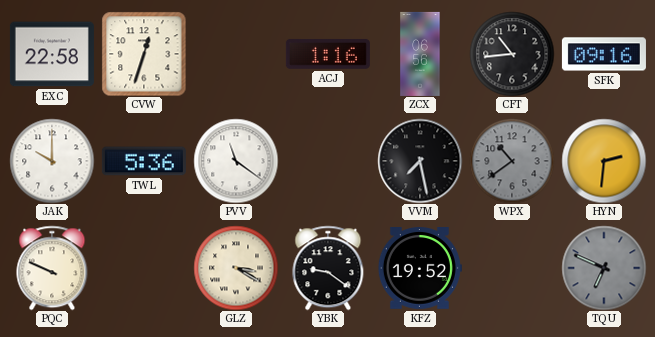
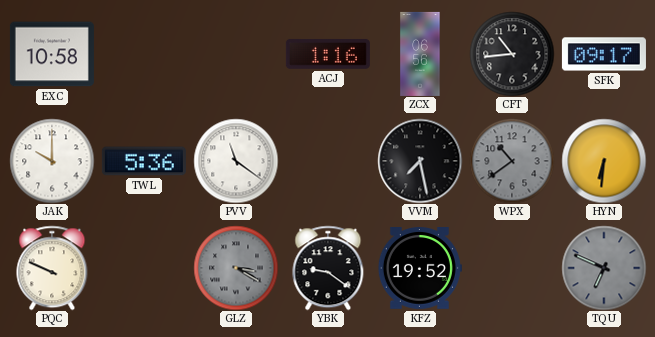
EXC: 22:58 -> 10:58
CVW: 12:33 -> none
SFK: 09:16 -> 09:17
HYN: 2:31 -> 6:31
GLZ dial: cream -> grey
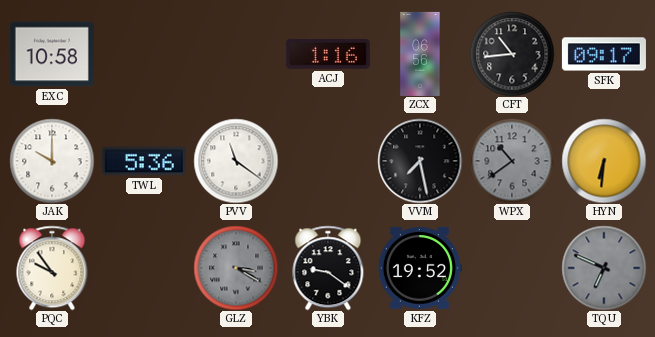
PQC: 9:49 -> 9:54
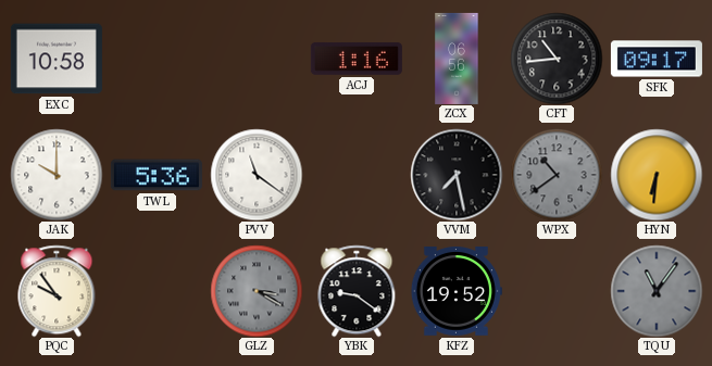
TQU: 6:49 -> 11:06
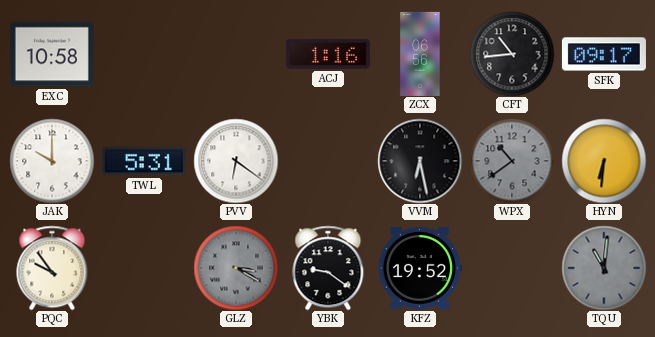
TWL: 5:36 -> 5:31
PVV: 11:21 -> 6:21
VVM: 7:28 -> 6:28
TQU: 11:06 -> 11:01
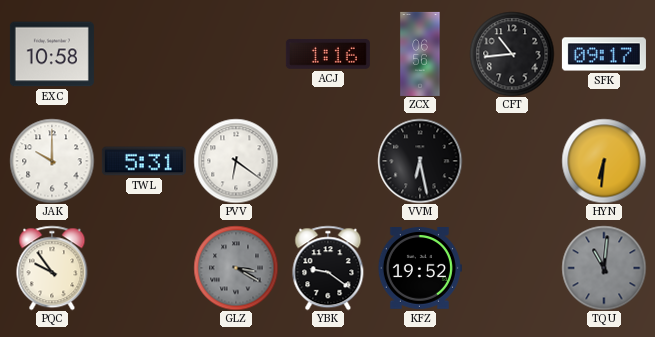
WPX: 10:39 -> none
